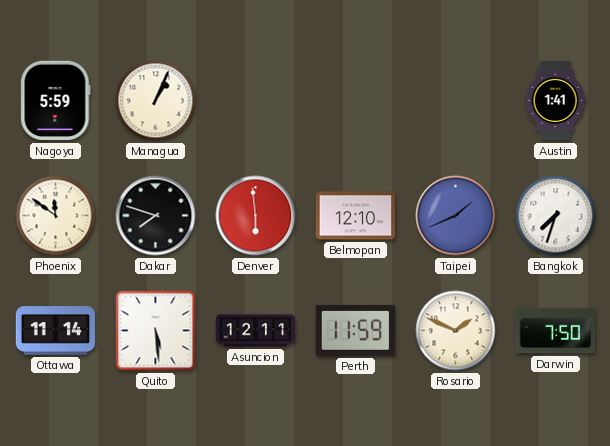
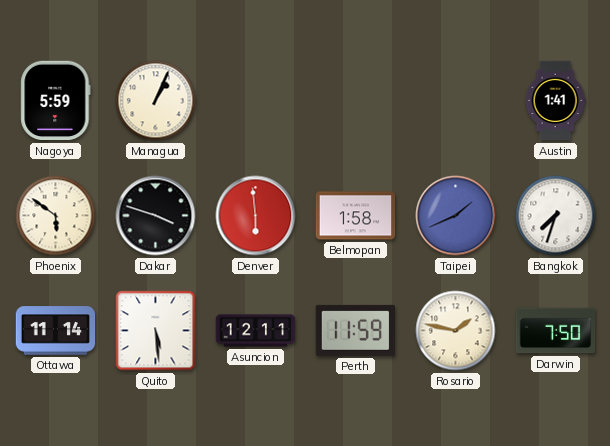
Phoenix: 11:51 -> 5:51
Dakar: 7:48 -> 3:48
Belmopan: 12:10 -> 1:58
Rosario: 1:49 -> 1:47
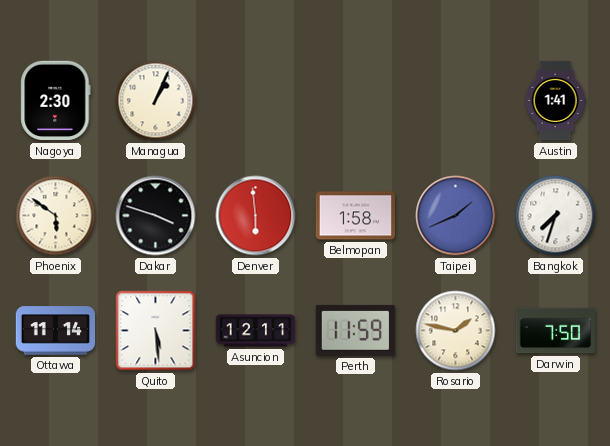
Nagoya: 5:59 -> 2:30
